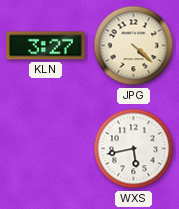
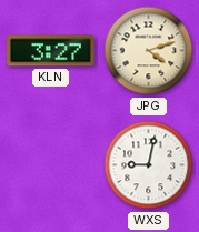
JPG: 4:22 -> 4:12
WXS: 5:43 -> 9:02
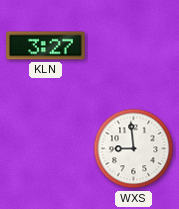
JPG: 4:12 -> none
WXS: 9:02 -> 8:59
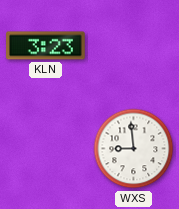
KLN: 3:27 -> 3:23
